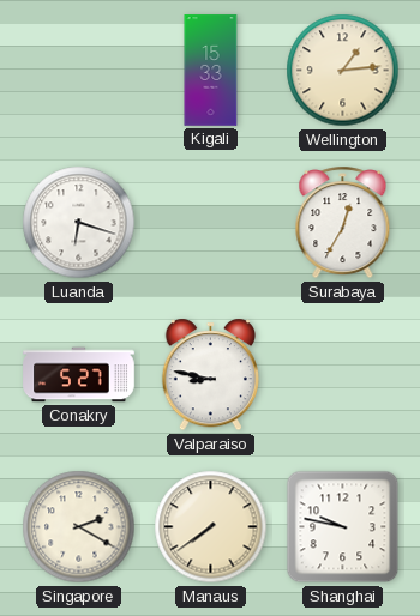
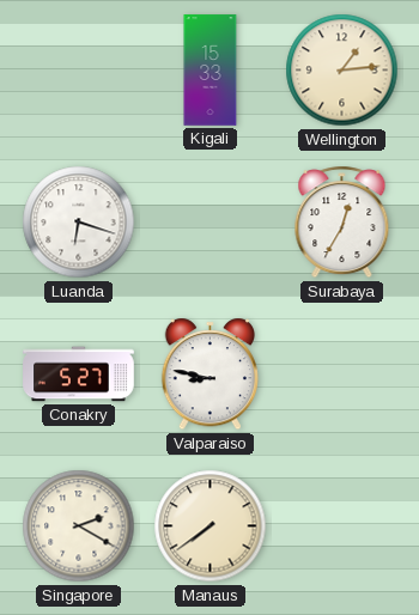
Shanghai: 9:47 -> none
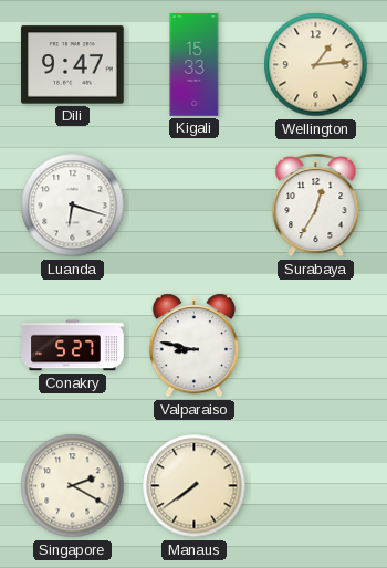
Dili: none -> 9:47
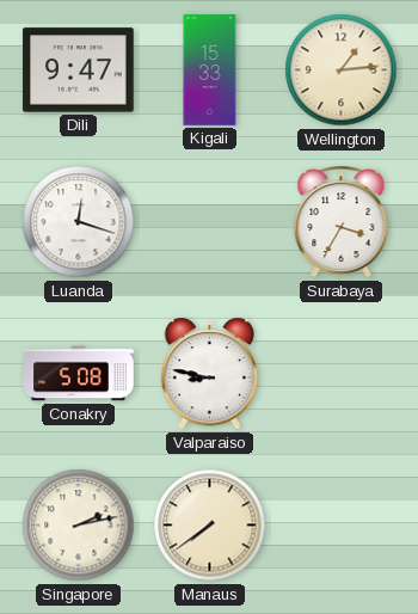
Luanda: 6:18 -> 12:18
Surabaya: 12:35 -> 3:35
Conakry: 5:27 -> 5:08
Singapore: 2:20 -> 2:13
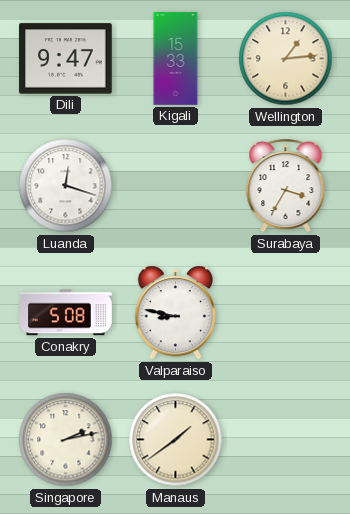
Manaus: 7:39 -> 1:39
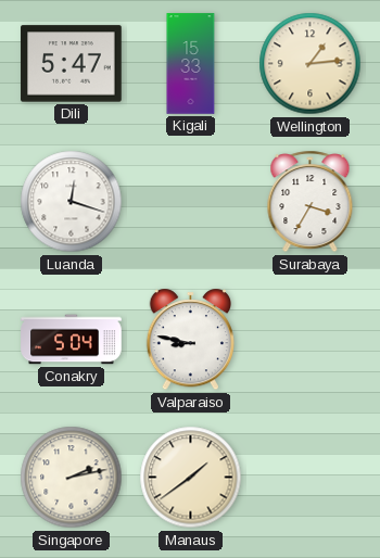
Dili: 9:47 -> 5:47
Conakry: 5:08 -> 5:04
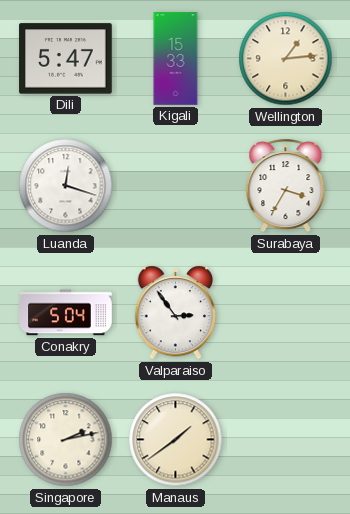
Valparaiso: 8:47 -> 2:54
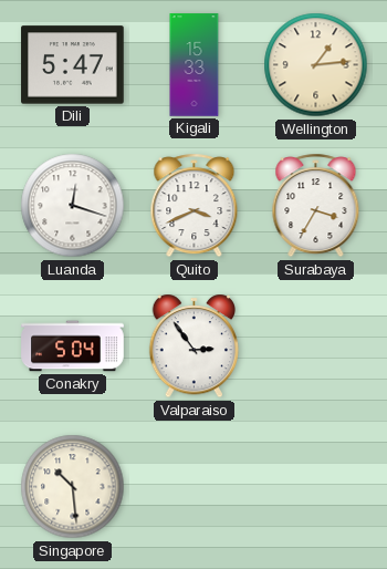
Quito: none -> 3:41
Singapore: 2:13 -> 10:29
Manaus: 1:39 -> none
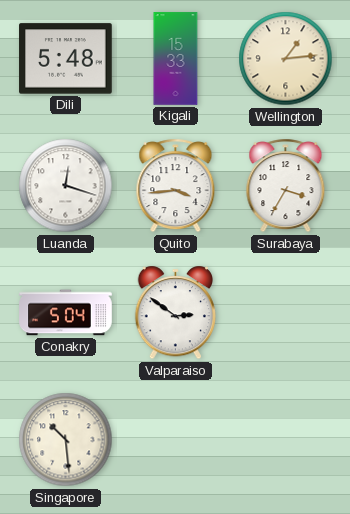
Dili: 5:47 -> 5:48
Quito: 3:41 -> 3:44
Valparaiso: 2:54 -> 2:51
